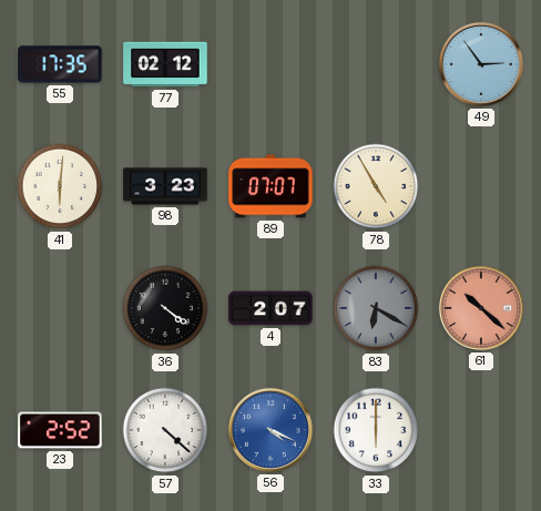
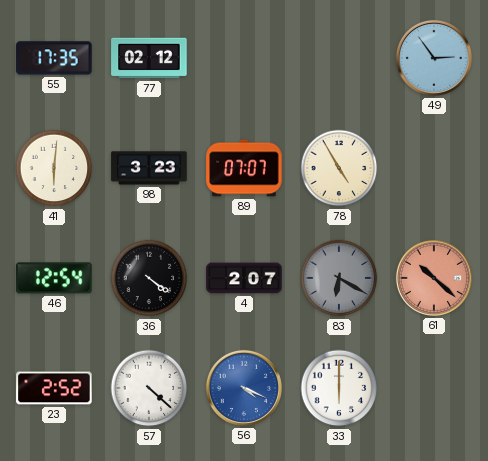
46: none -> 12:54
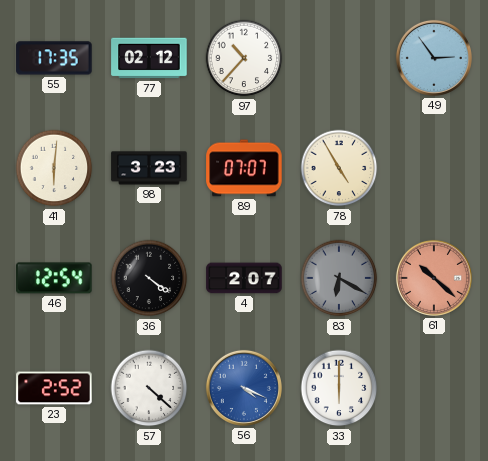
97: none -> 10:37
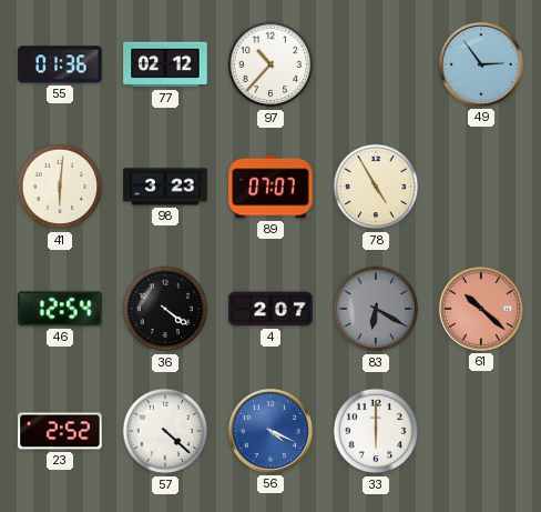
55: 17:35 -> 01:36
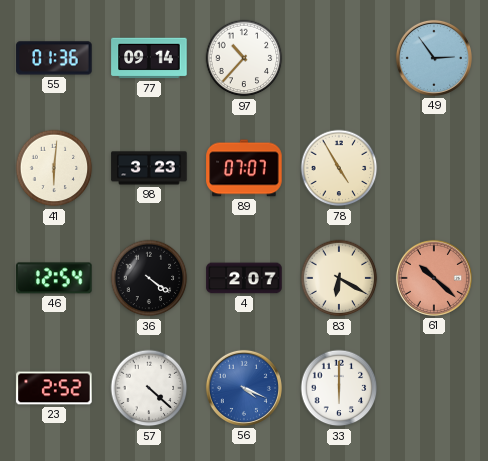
77: 02:12 -> 09:14
83 dial: grey -> cream
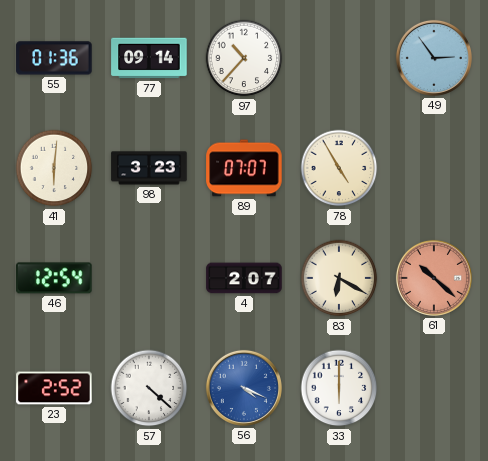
36: 4:21 -> none
